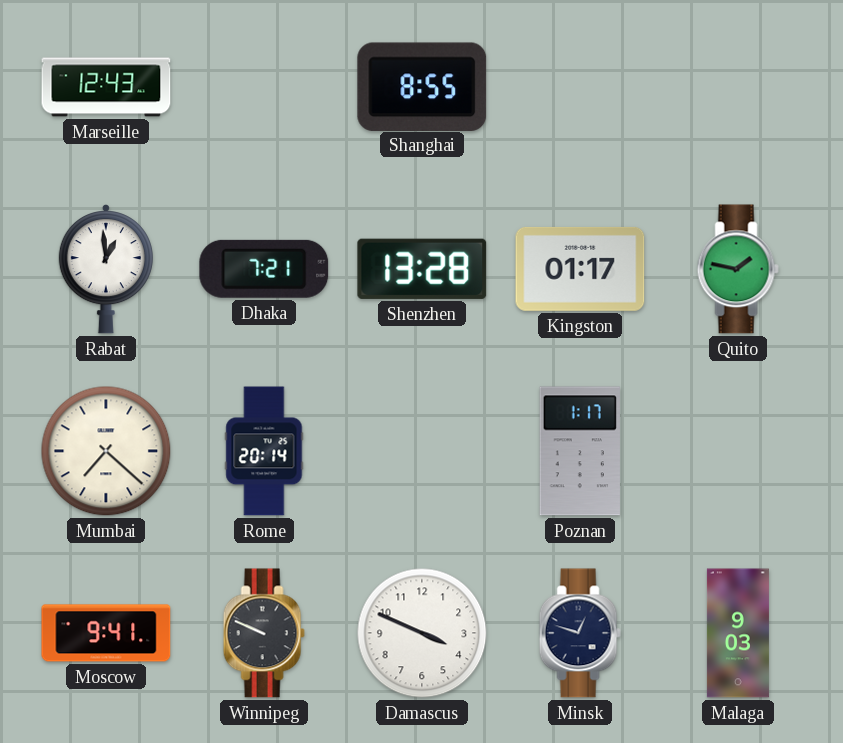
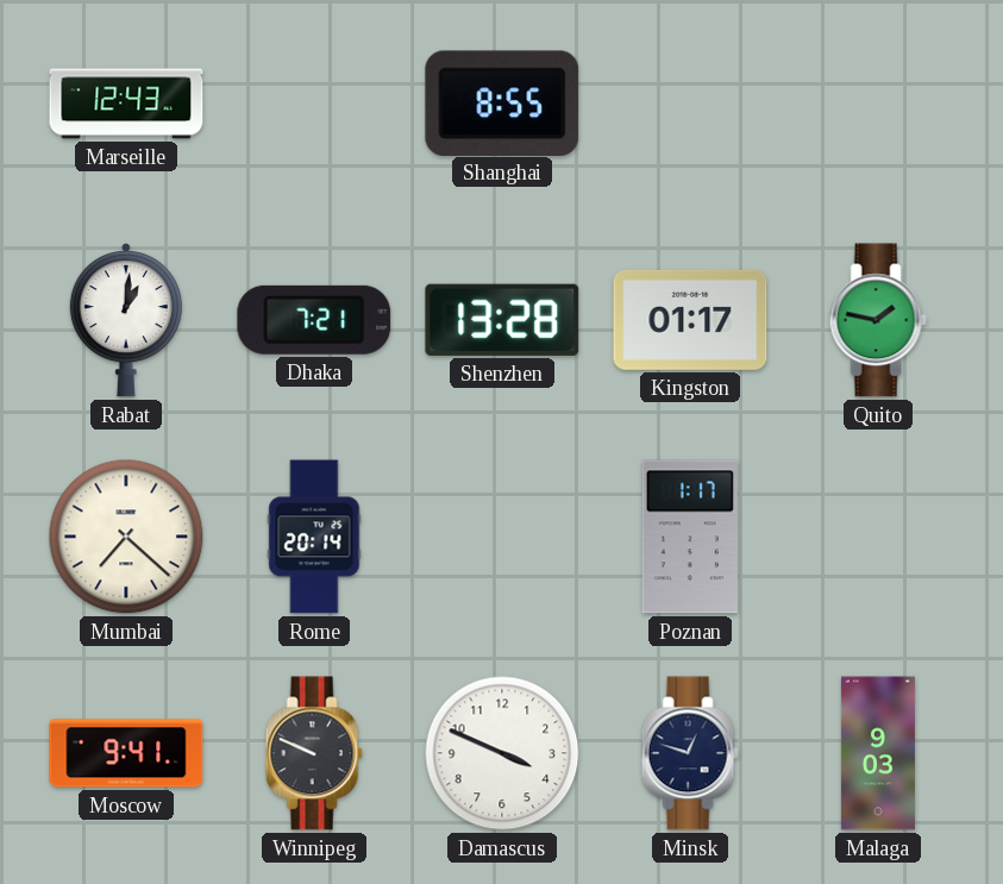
Rabat: 12:59 -> 1:01
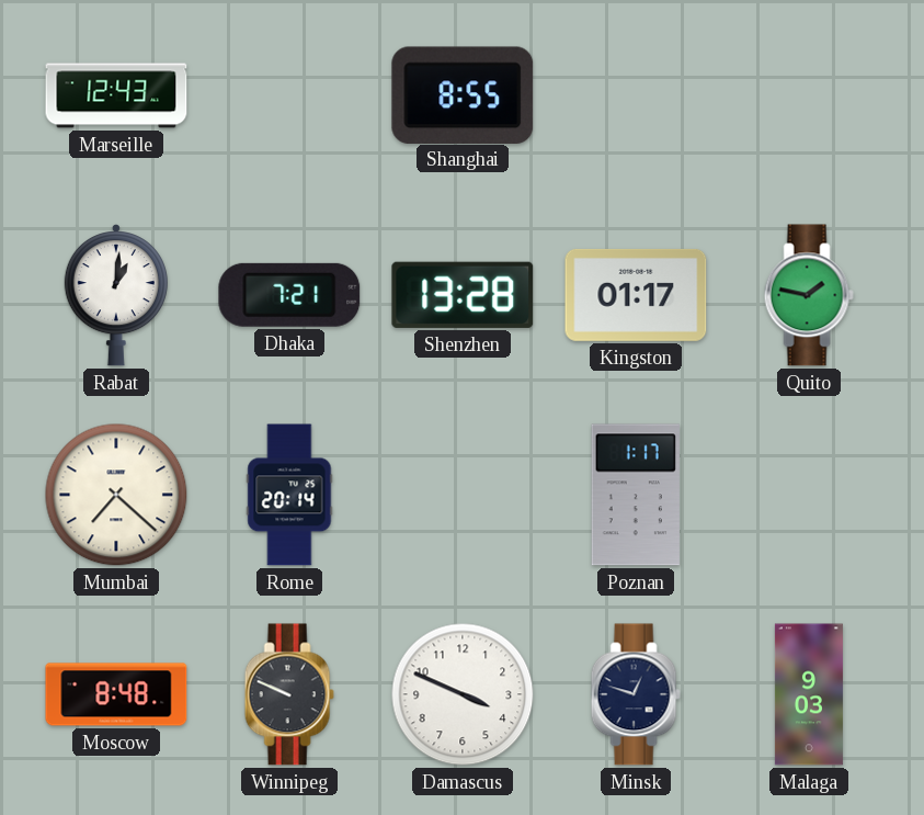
Moscow: 9:41 -> 8:48
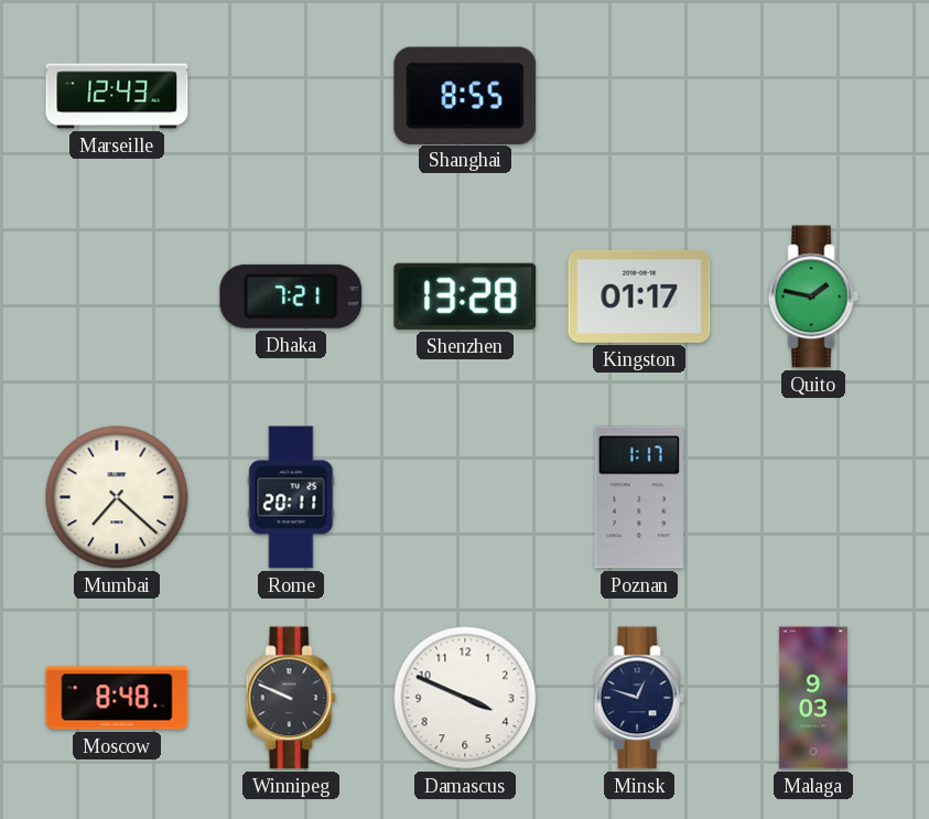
Rabat: 1:01 -> none
Rome: 20:14 -> 20:11
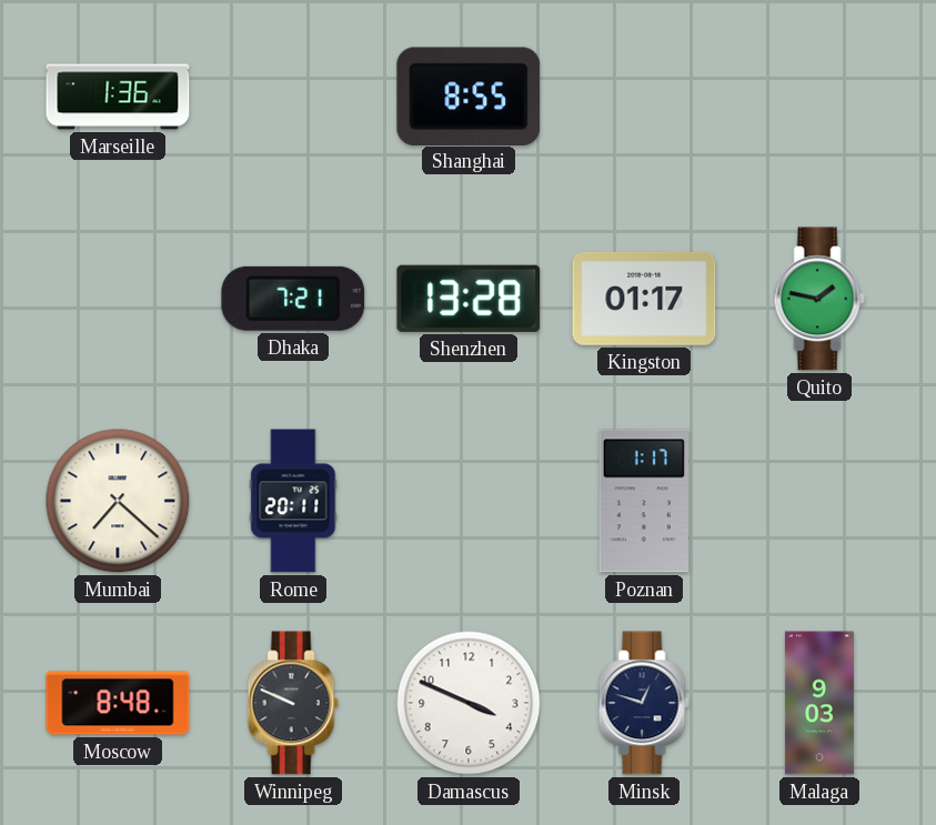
Marseille: 12:43 -> 1:36
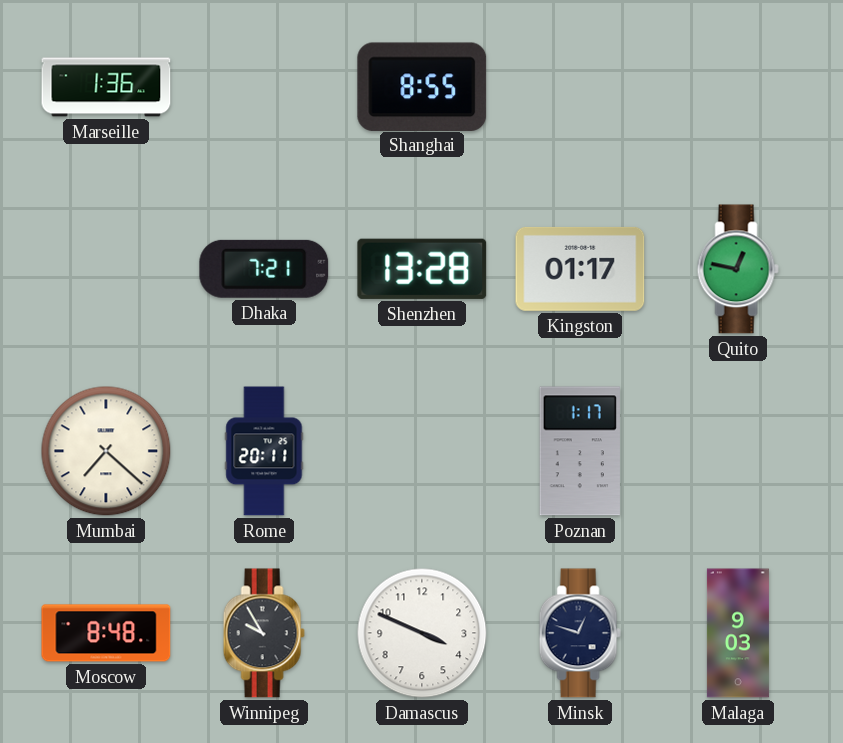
Quito: 1:47 -> 12:47
Winnipeg: 9:49 -> 9:55
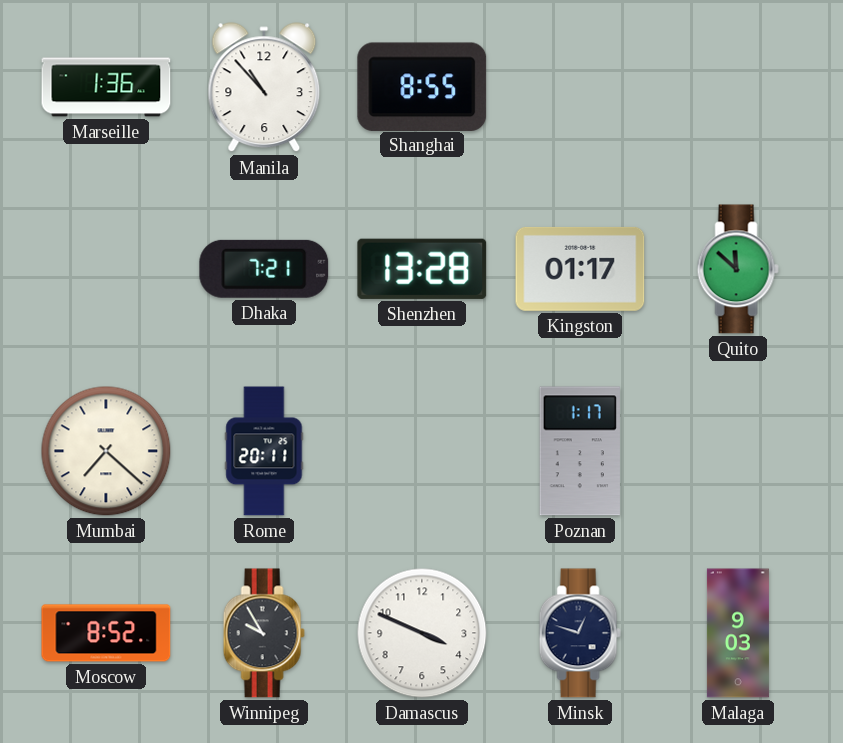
Manila: none -> 10:53
Quito: 12:47 -> 11:52
Moscow: 8:48 -> 8:52
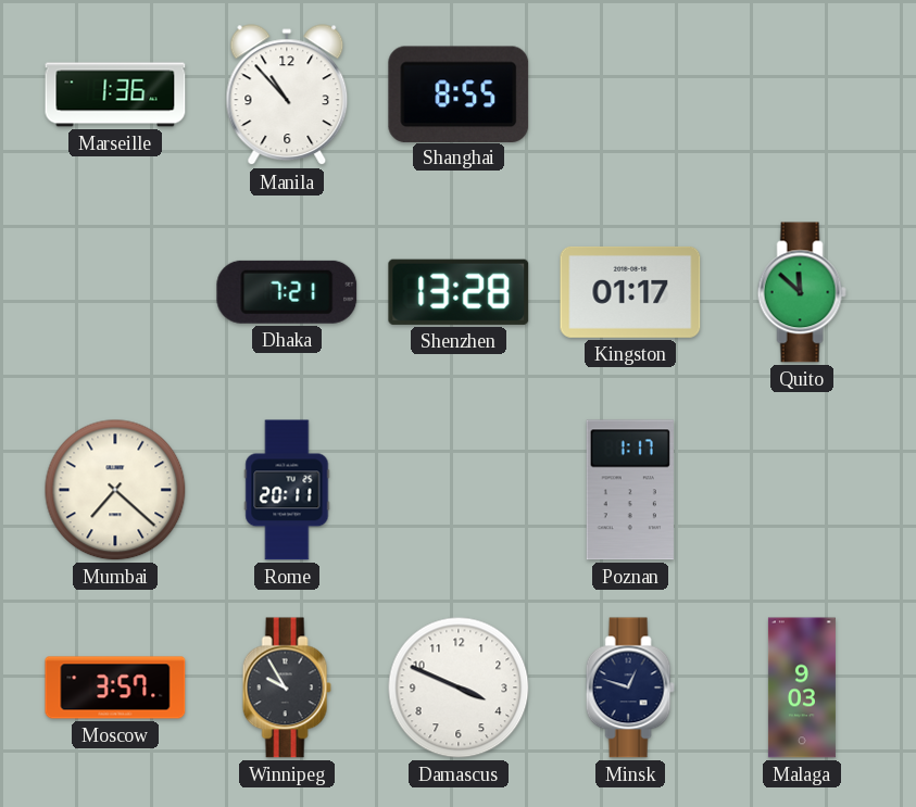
Moscow: 8:52 -> 3:57
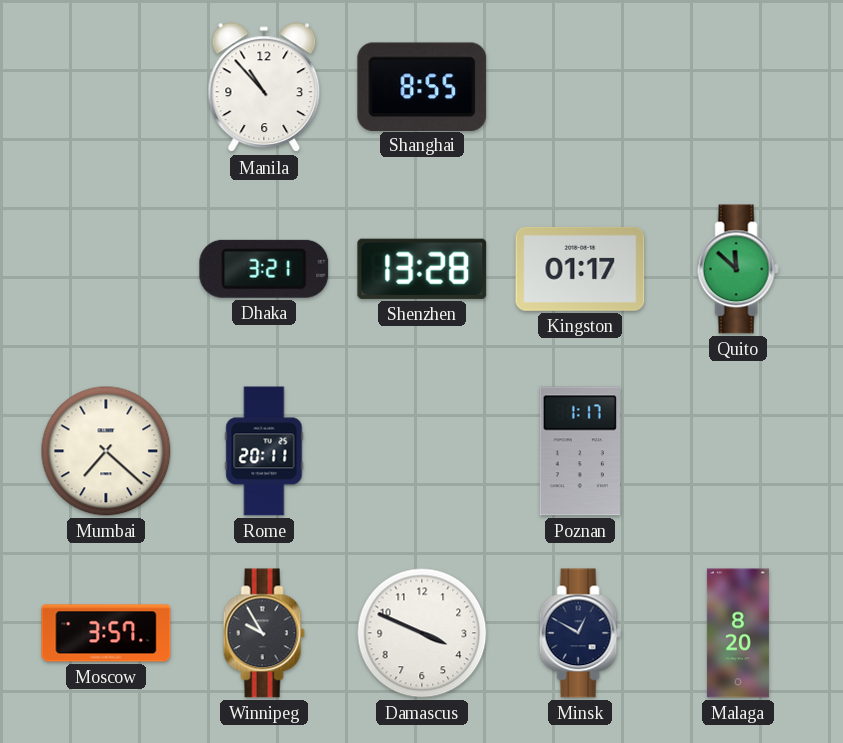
Marseille: 1:36 -> none
Dhaka: 7:21 -> 3:21
Minsk: 12:48 -> 12:50
Malaga: 9:03 -> 8:20
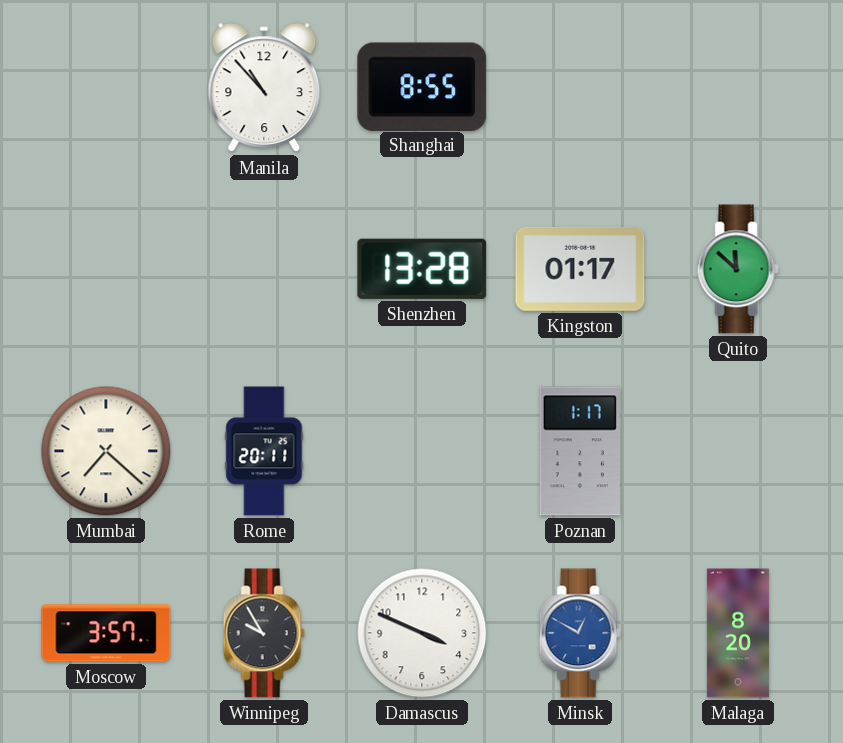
Dhaka: 3:21 -> none
Minsk dial: navy -> blue
